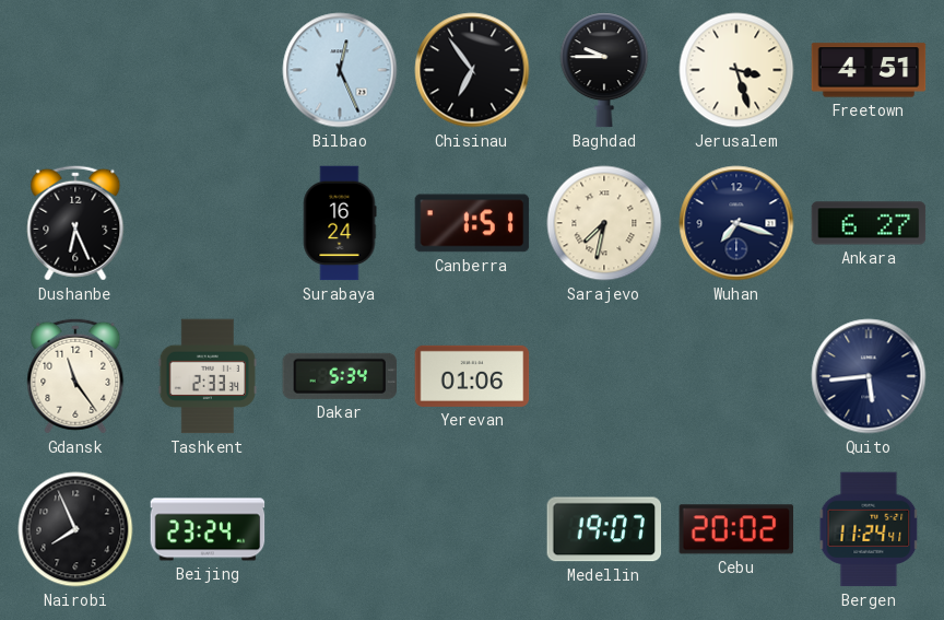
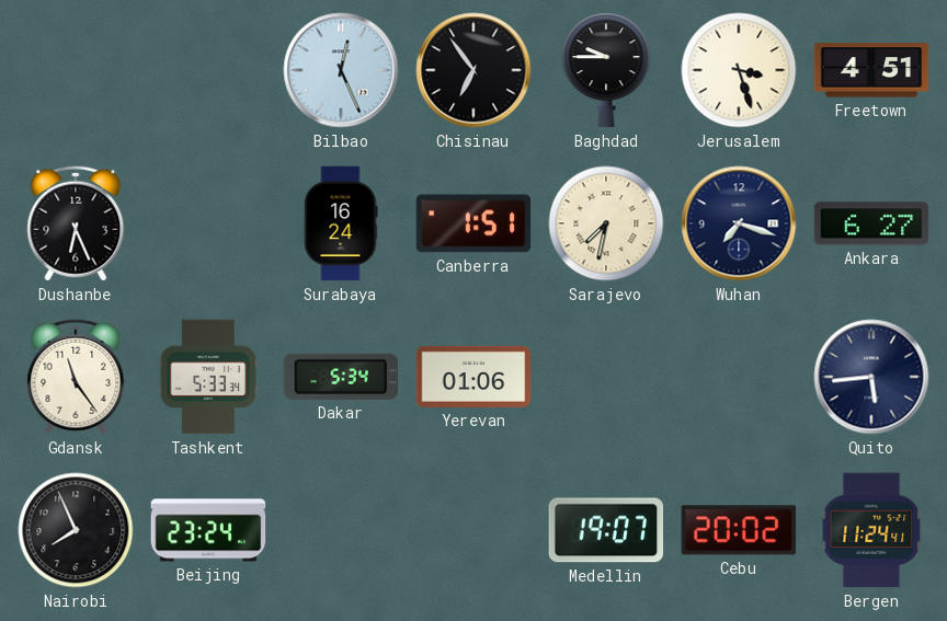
Tashkent: 2:33 -> 5:33
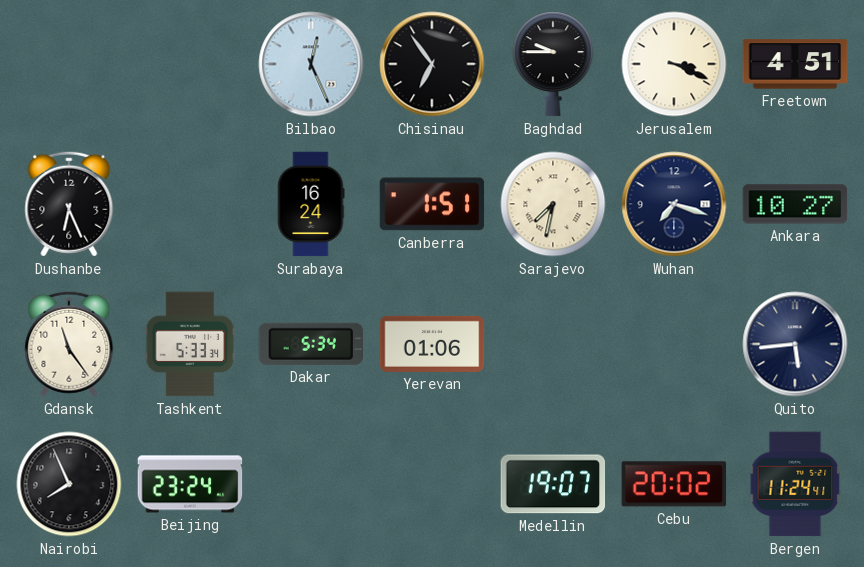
Jerusalem: 3:27 -> 3:19
Ankara: 6:27 -> 10:27
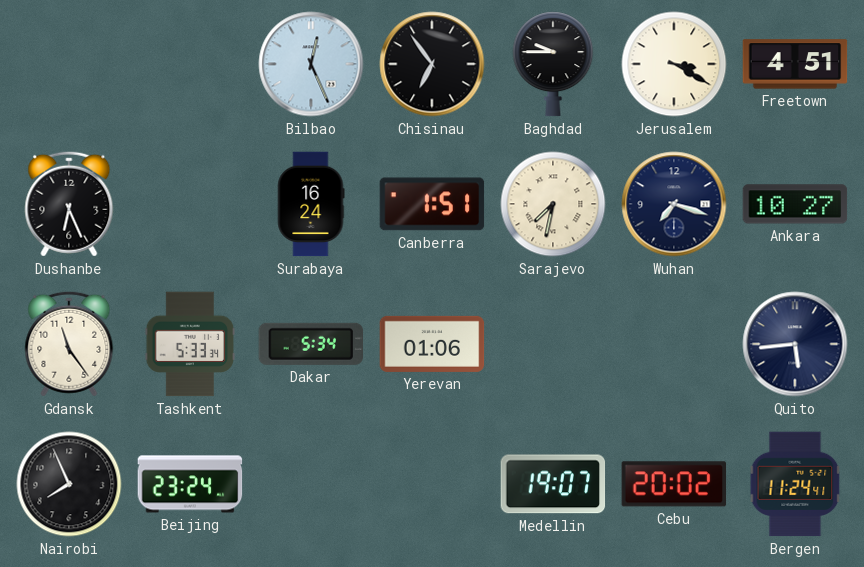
Jerusalem: 3:19 -> 3:20
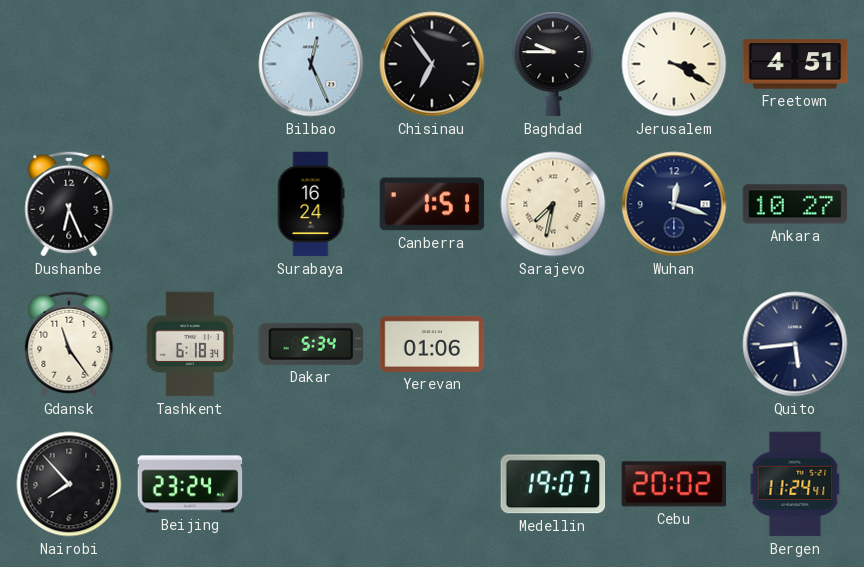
Wuhan: 7:18 -> 12:18
Tashkent: 5:33 -> 6:18
Nairobi: 7:56 -> 7:53
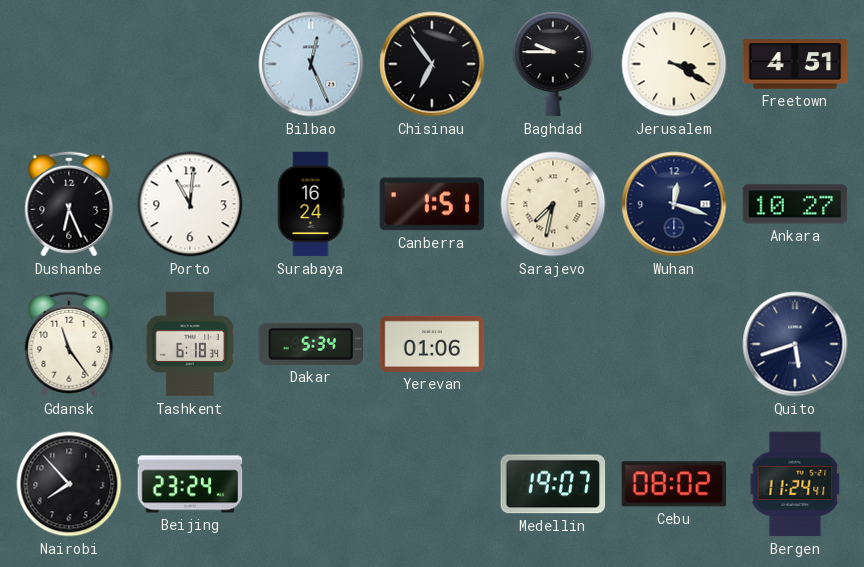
Porto: none -> 11:01
Quito: 5:44 -> 5:42
Cebu: 20:02 -> 08:02
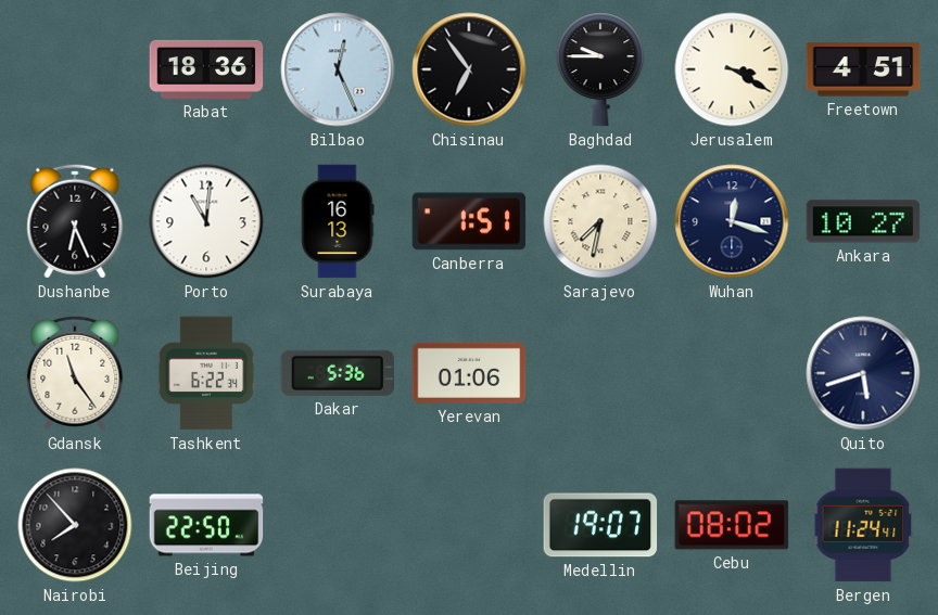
Rabat: none -> 18:36
Surabaya: 16:24 -> 16:13
Tashkent: 6:18 -> 6:22
Dakar: 5:34 -> 5:36
Beijing: 23:24 -> 22:50
